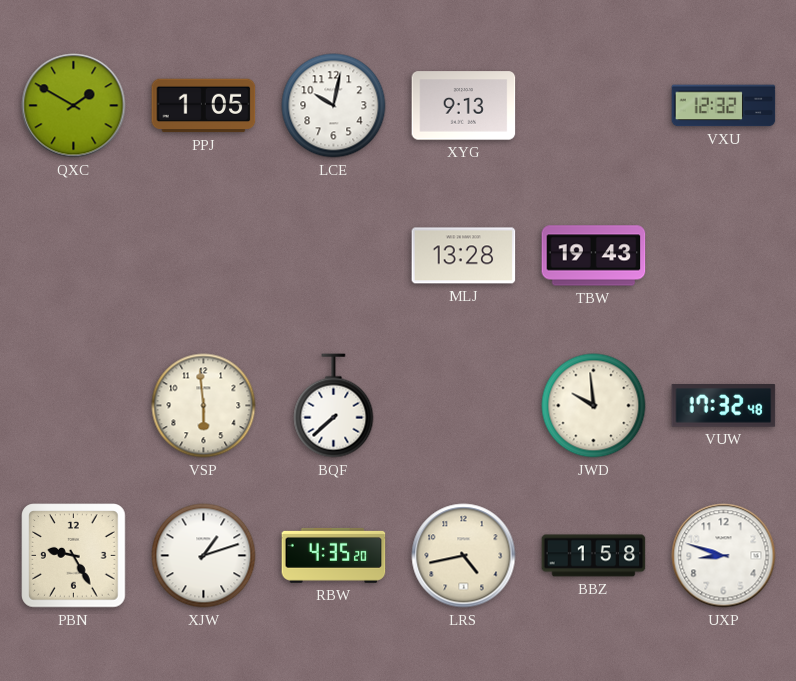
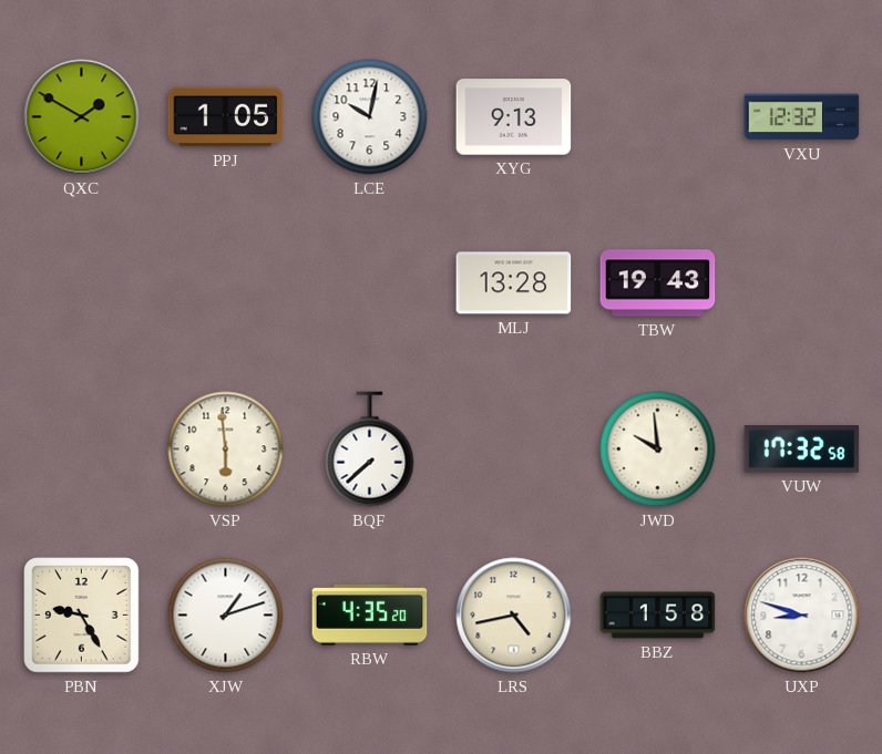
VUW: 17:32:48 -> 17:32:58
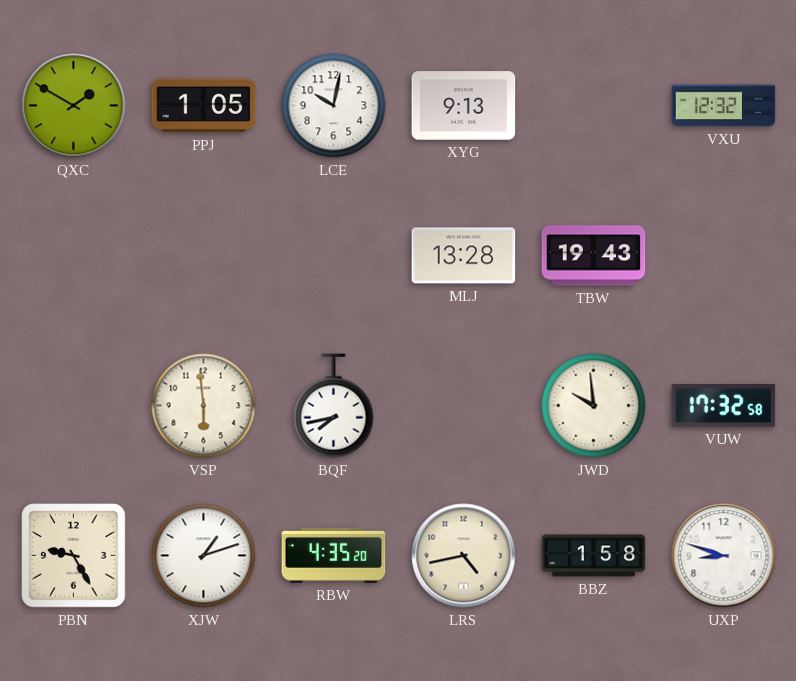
BQF: 7:38 -> 7:43
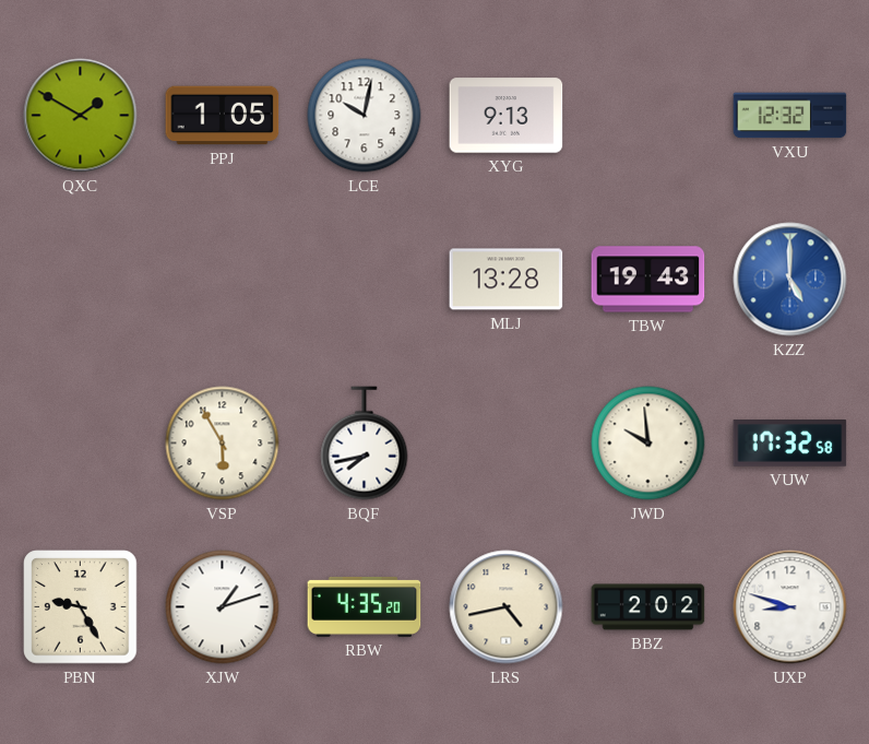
KZZ: none -> 5:00
VSP: 5:59 -> 5:55
BBZ: 1:58 -> 2:02
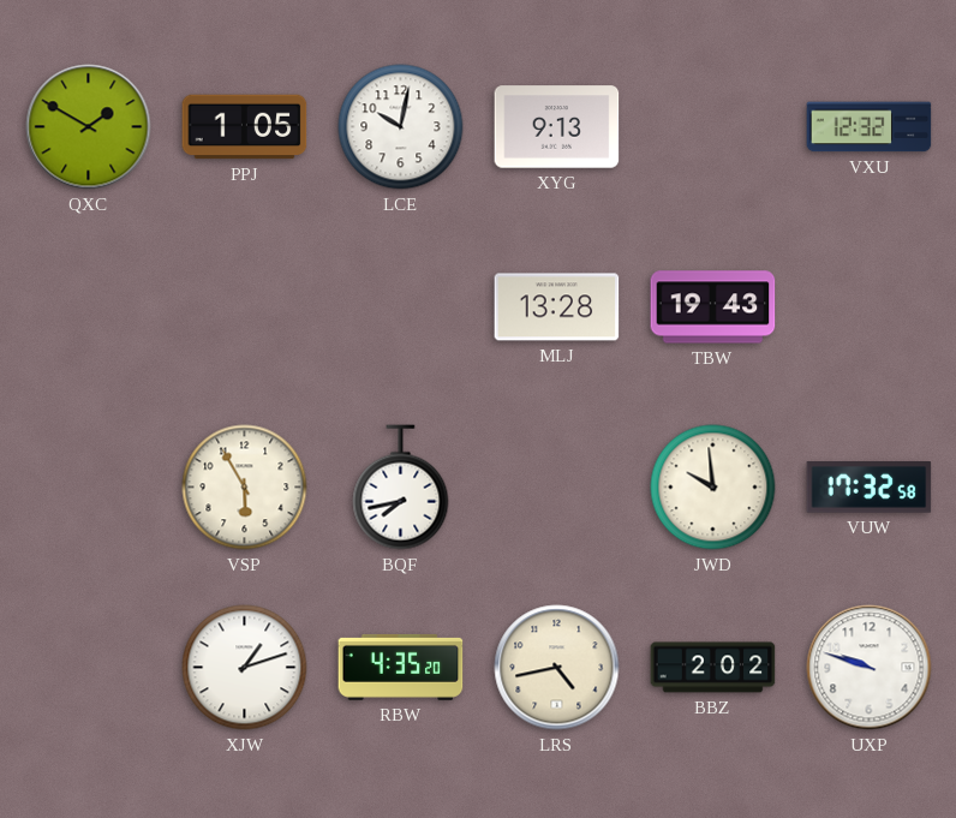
KZZ: 5:00 -> none
PBN: 9:25 -> none
UXP: 8:48 -> 9:48
